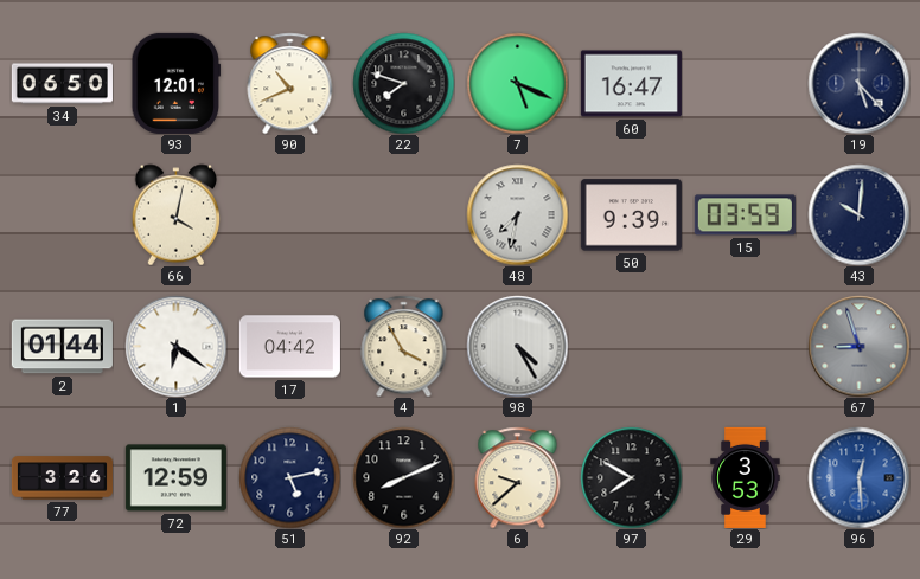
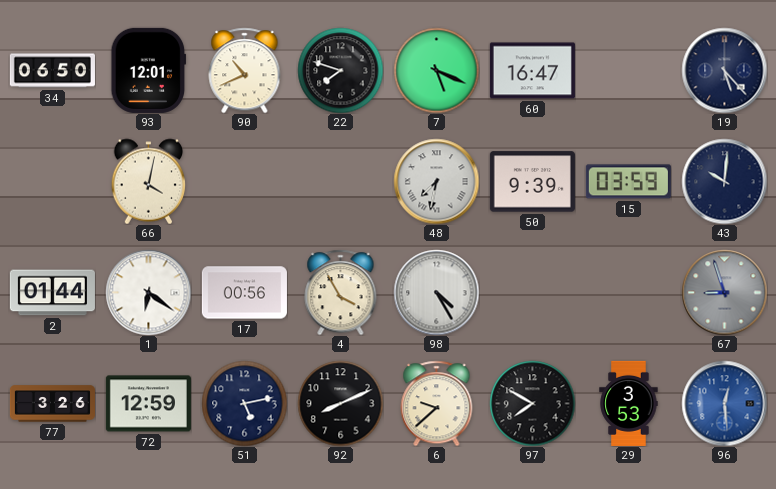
17: 04:42 -> 00:56
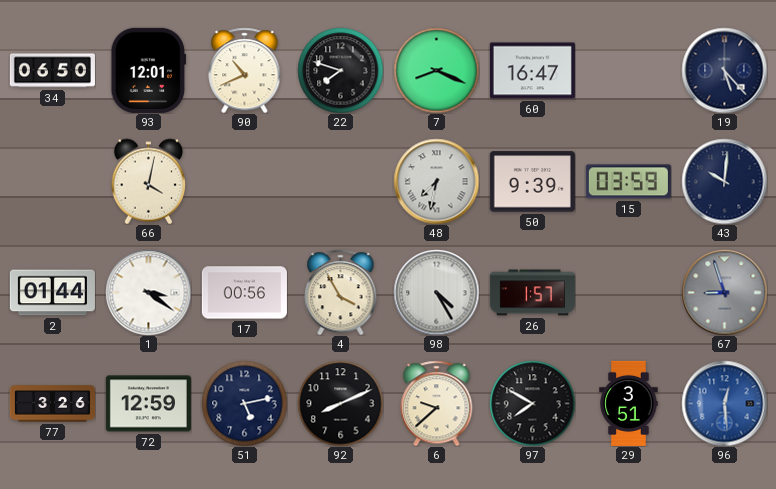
7: 5:19 -> 8:19
1: 6:21 -> 3:21
26: none -> 1:57
29: 3:53 -> 3:51
